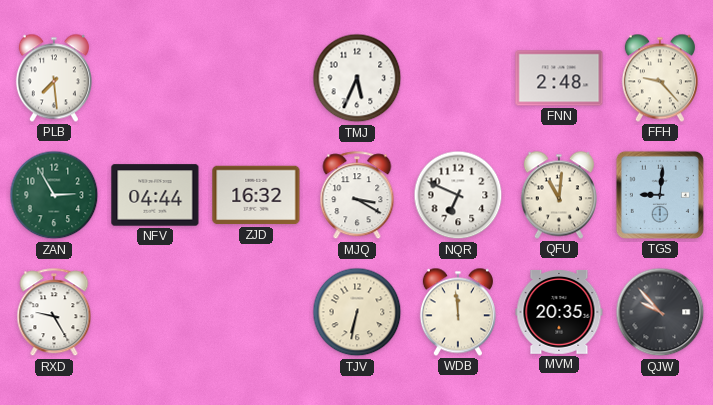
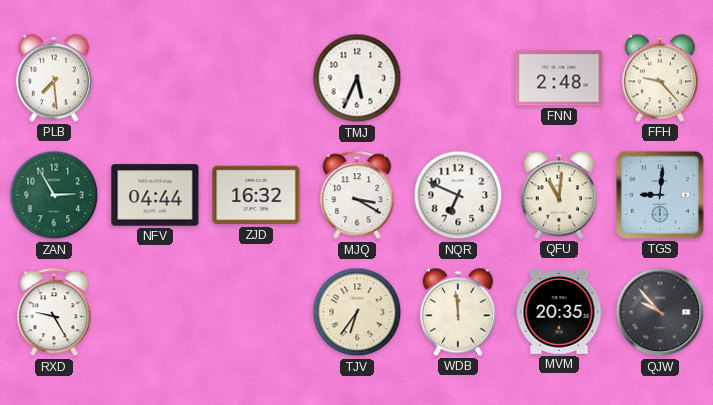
TJV: 6:32 -> 6:36
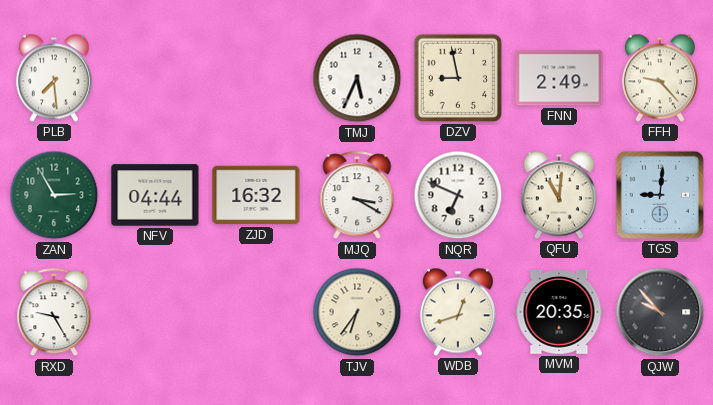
DZV: none -> 8:58
FNN: 2:48 -> 2:49
WDB: 11:59 -> 12:42
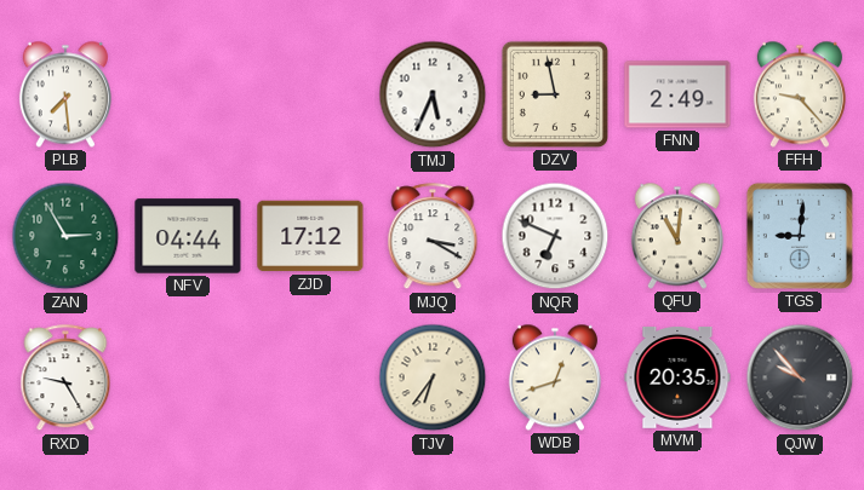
ZJD: 16:32 -> 17:12
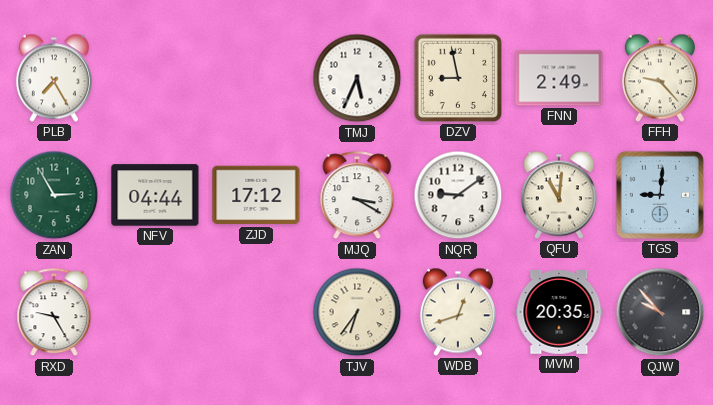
PLB: 7:29 -> 7:25
NQR: 6:49 -> 9:09
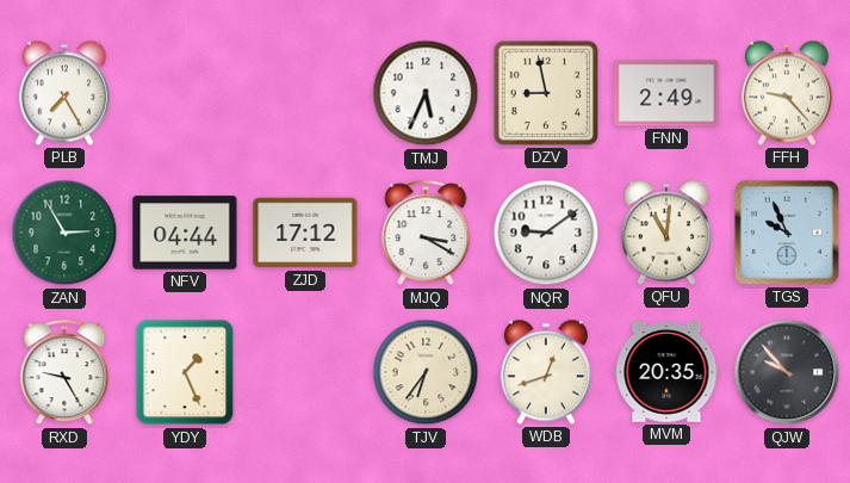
TGS: 9:01 -> 9:56
YDY: none -> 1:26
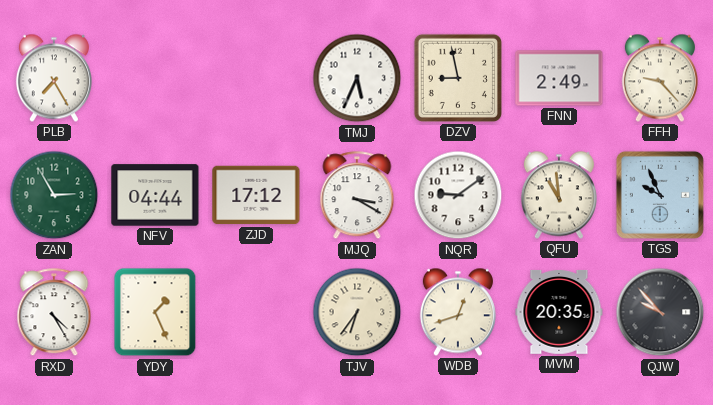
QFU: 11:01 -> 10:59
RXD: 9:25 -> 4:25
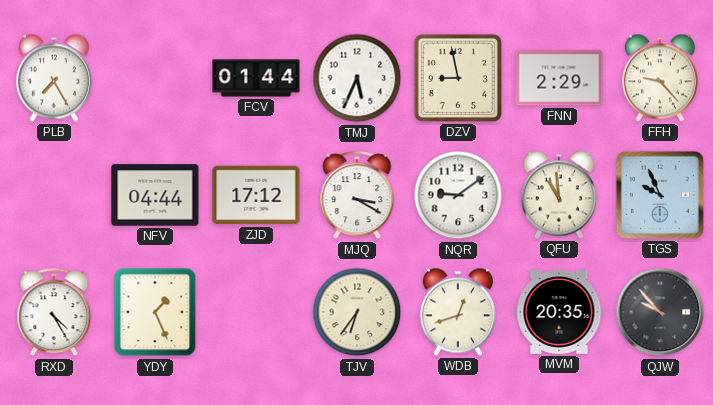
FCV: none -> 01:44
FNN: 2:49 -> 2:29
ZAN: 2:55 -> none
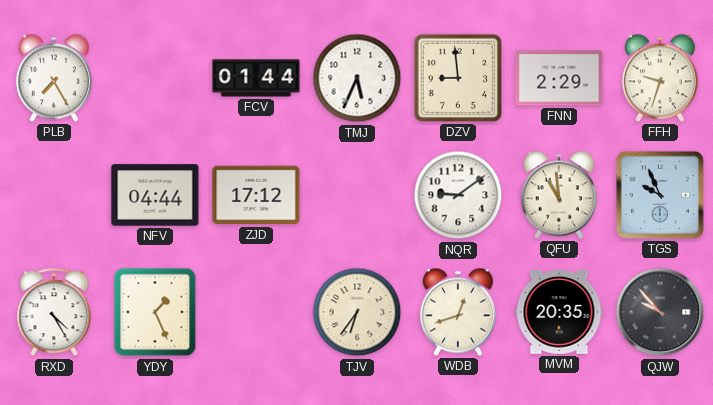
DZV: 8:58 -> 8:59
FFH: 9:23 -> 9:33
MJQ: 3:20 -> none
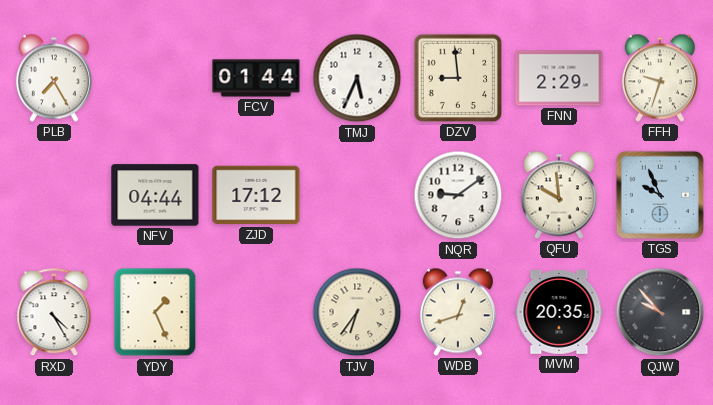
QFU: 10:59 -> 9:59
